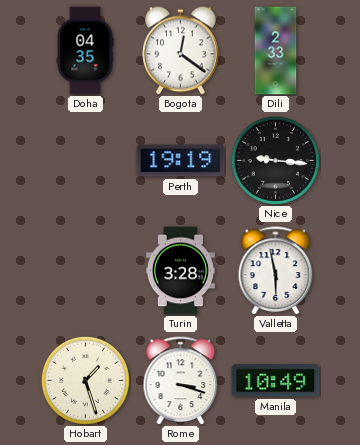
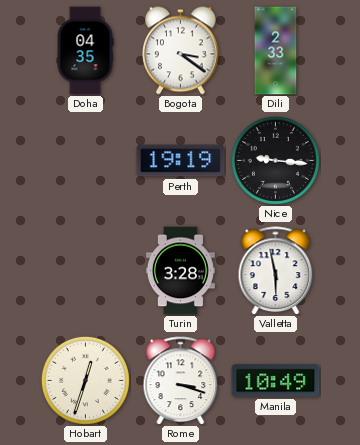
Bogota: 12:21 -> 3:21
Hobart: 1:27 -> 12:33
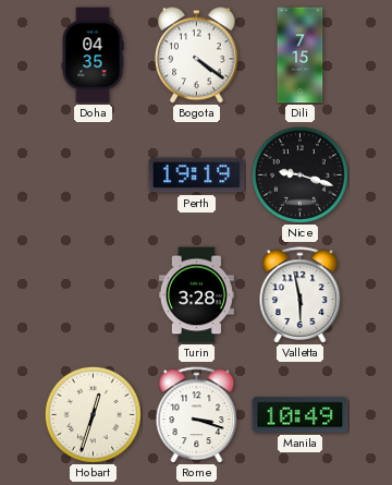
Bogota: 3:21 -> 4:21
Dili: 2:33 -> 7:15
Nice: 9:16 -> 9:18
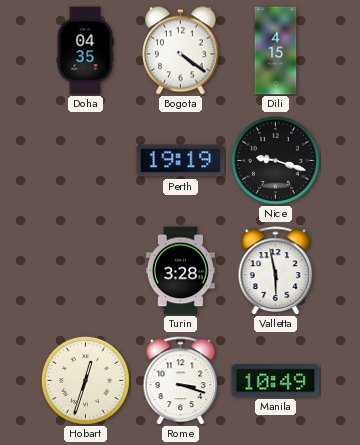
Dili: 7:15 -> 4:15
